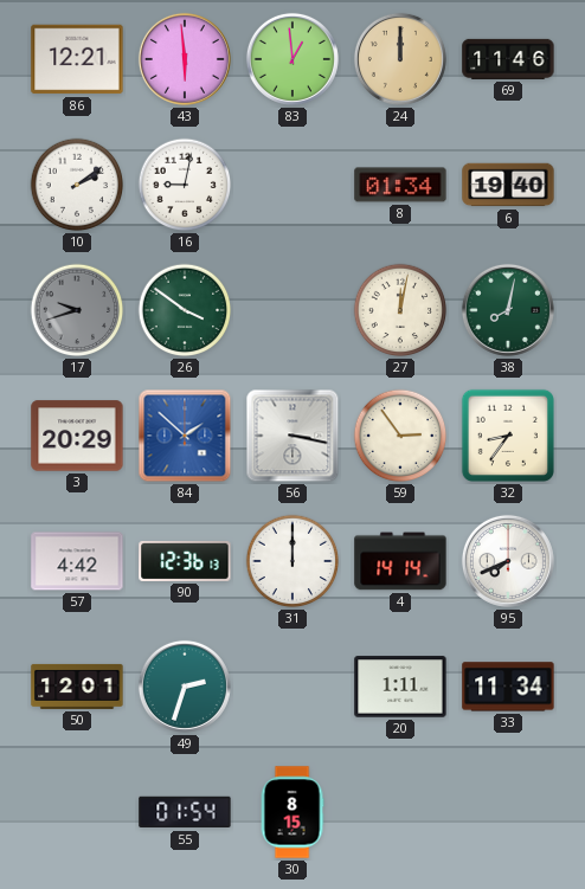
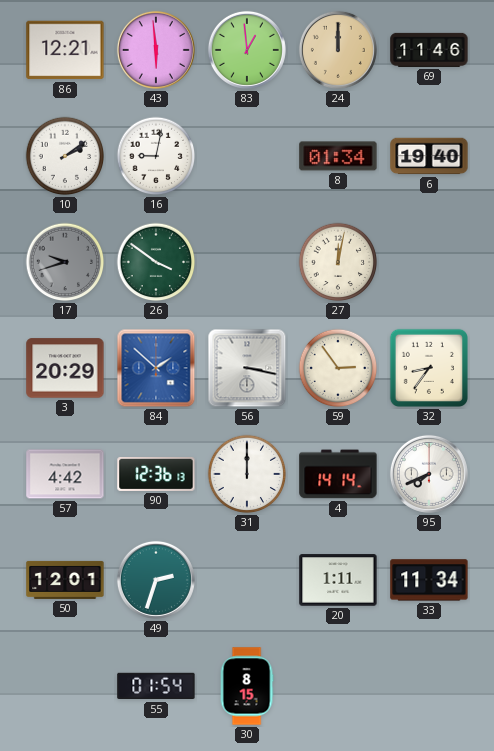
38: 8:02 -> none
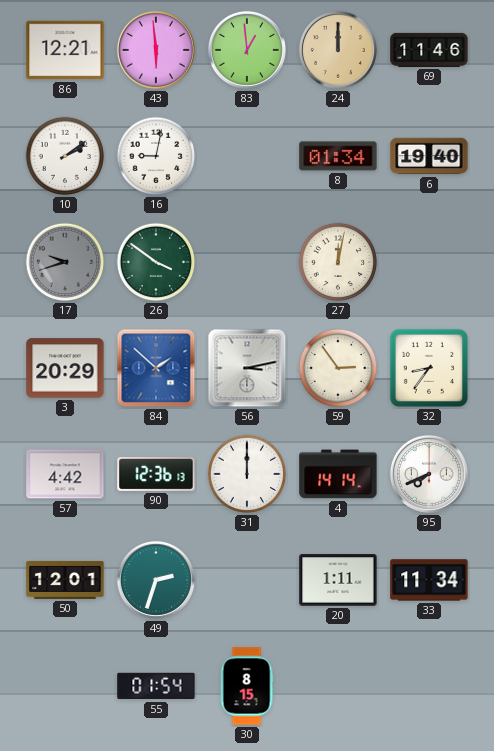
56: 3:17 -> 3:13
